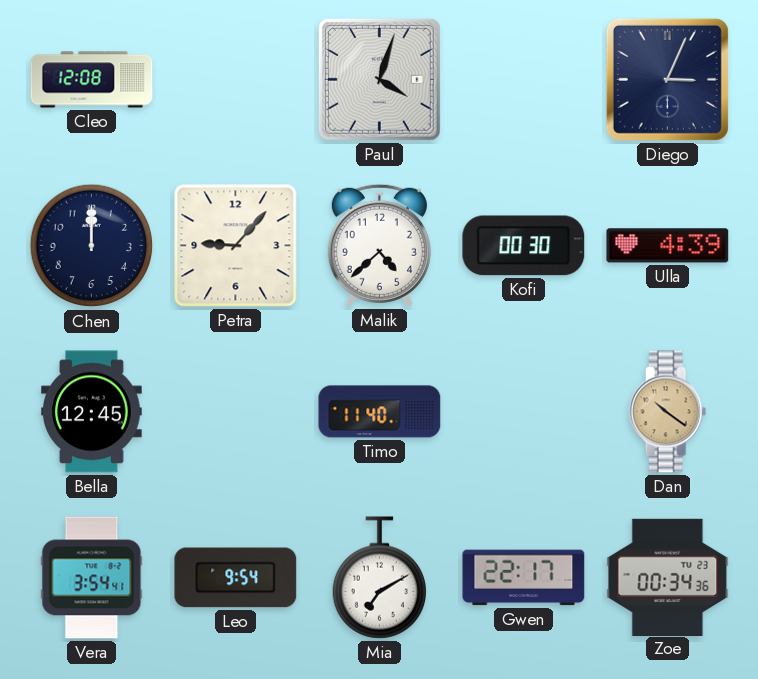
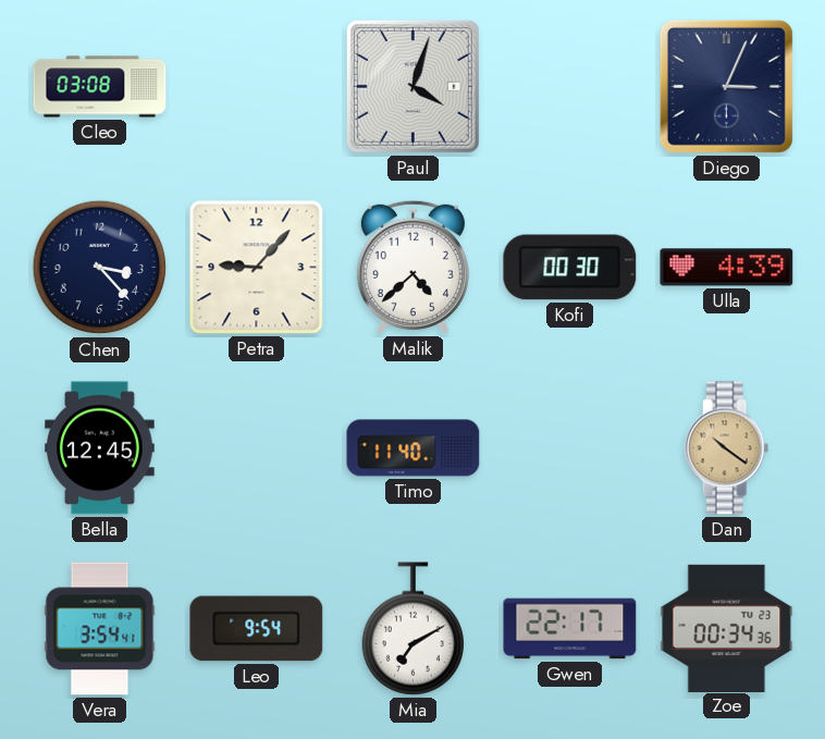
Cleo: 12:08 -> 03:08
Chen: 12:00 -> 3:23
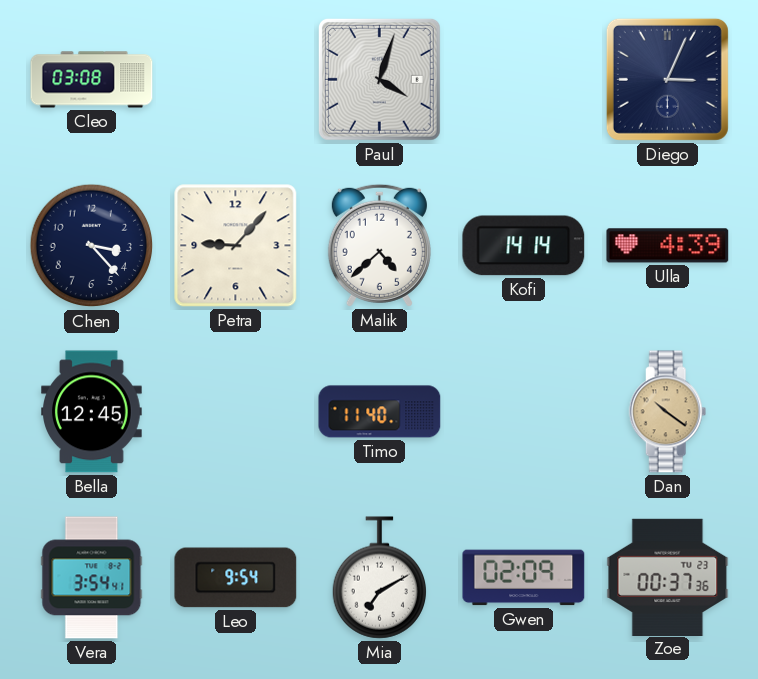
Kofi: 00:30 -> 14:14
Gwen: 22:17 -> 02:09
Zoe: 00:34 -> 00:37
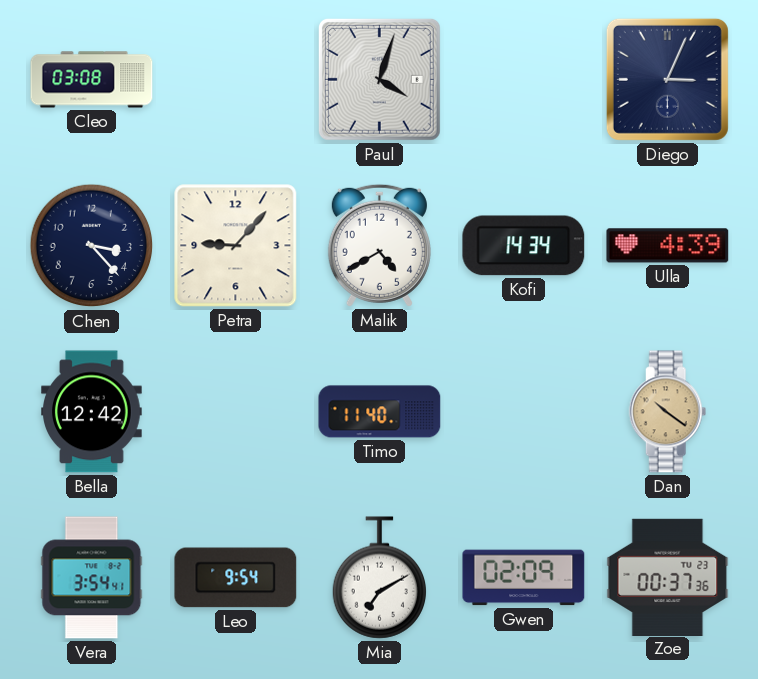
Malik: 4:38 -> 4:40
Kofi: 14:14 -> 14:34
Bella: 12:45 -> 12:42
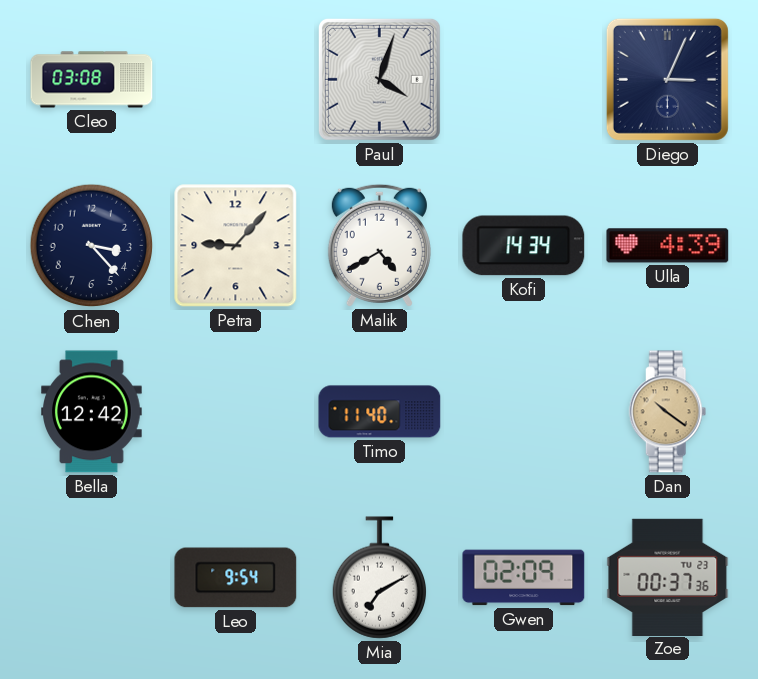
Vera: 3:54 -> none
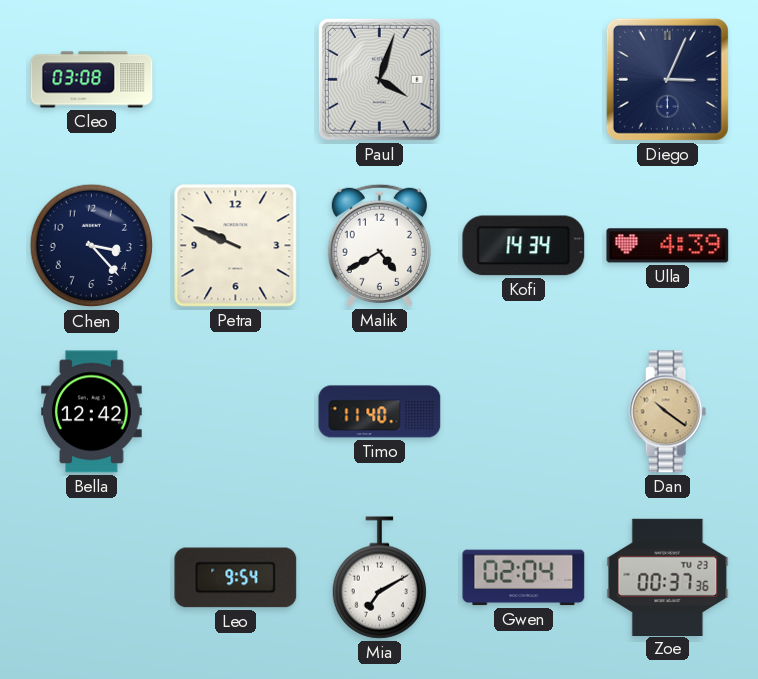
Petra: 9:07 -> 9:49
Gwen: 02:09 -> 02:04
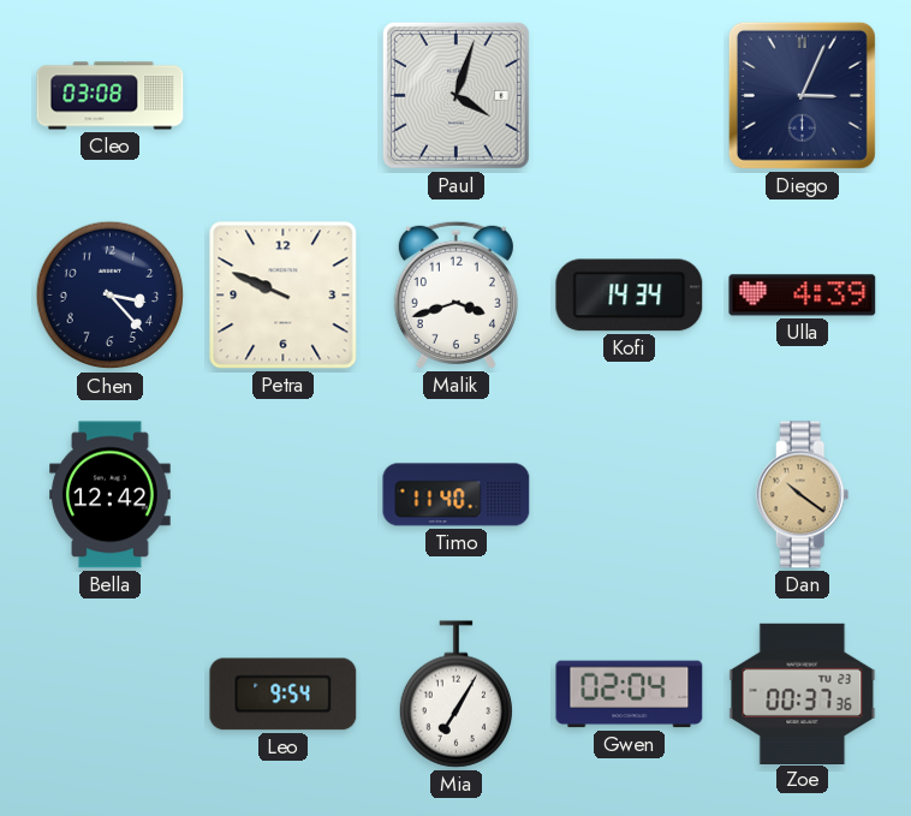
Malik: 4:40 -> 3:42
Mia: 7:10 -> 7:05
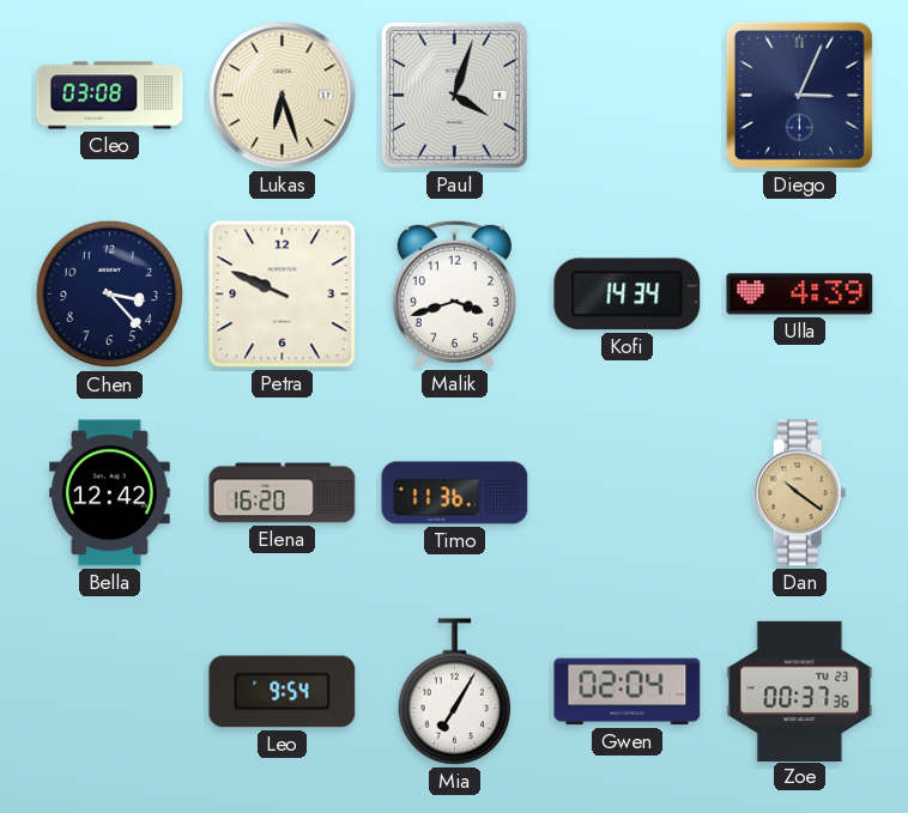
Lukas: none -> 6:27
Elena: none -> 16:20
Timo: 11:40 -> 11:36
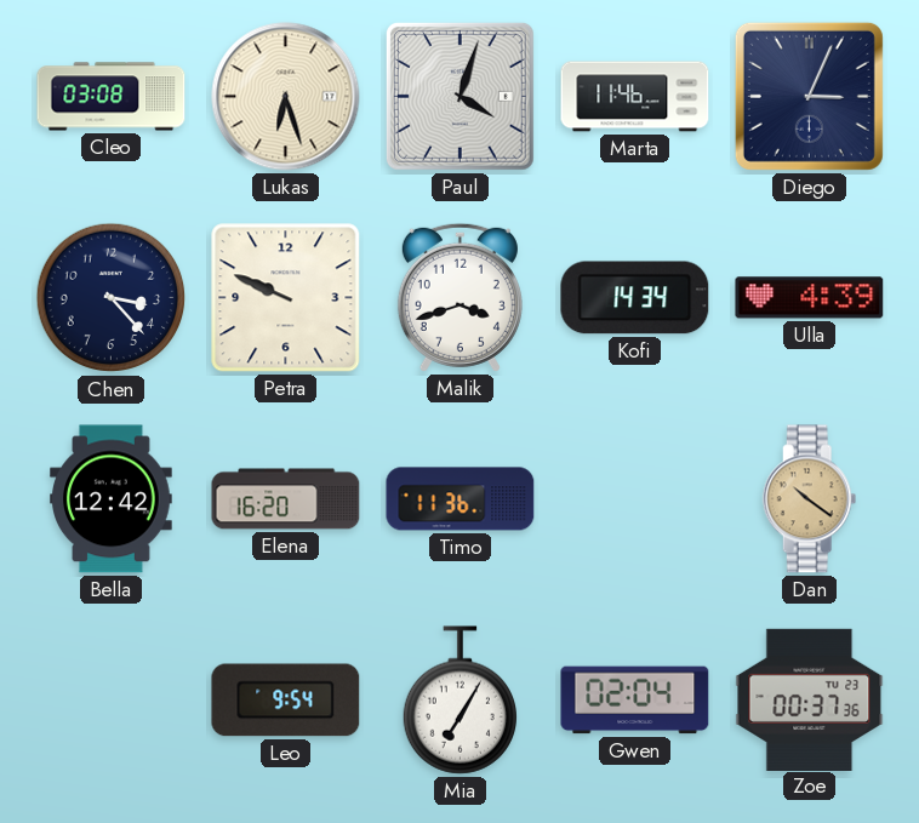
Marta: none -> 11:46
